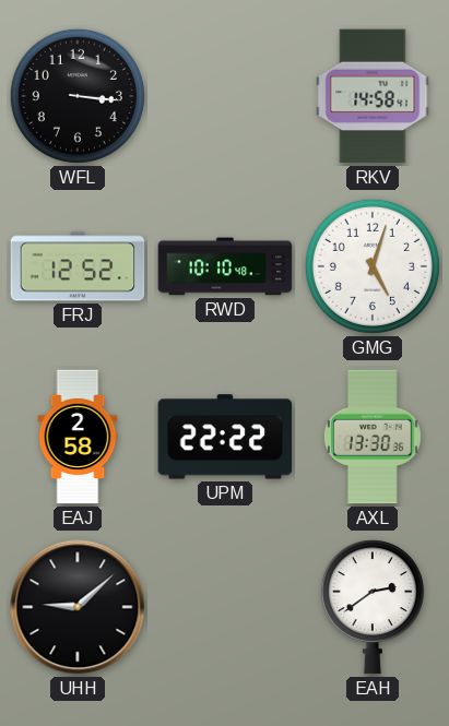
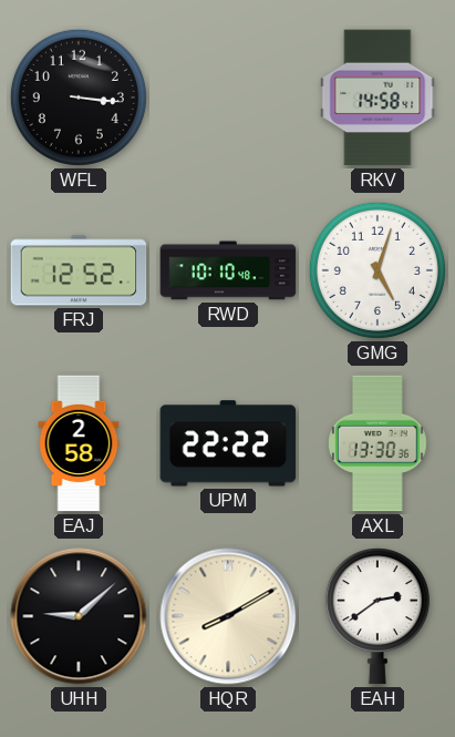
HQR: none -> 8:10
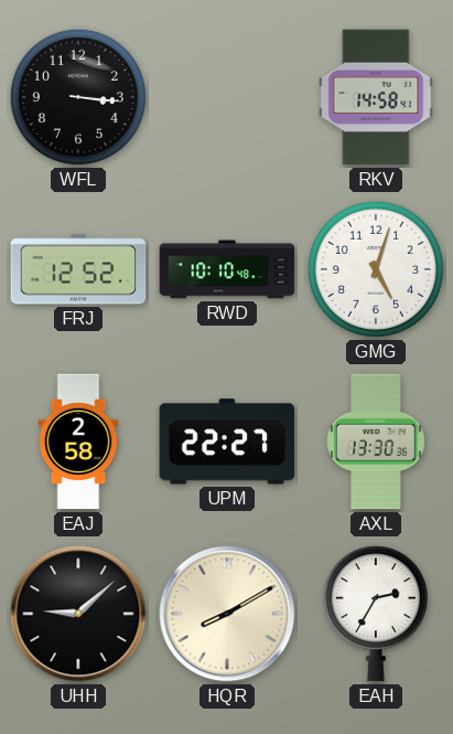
UPM: 22:22 -> 22:27
EAH: 2:39 -> 2:35
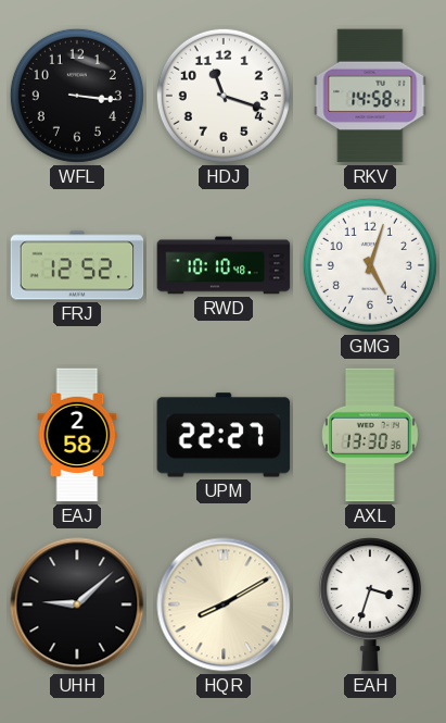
HDJ: none -> 11:18
EAH: 2:35 -> 3:33
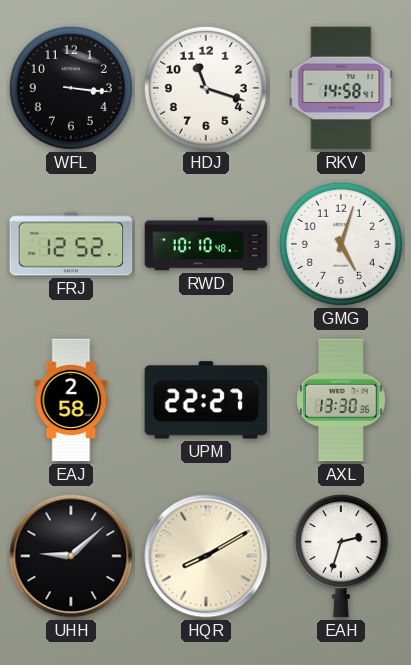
EAH: 3:33 -> 2:33
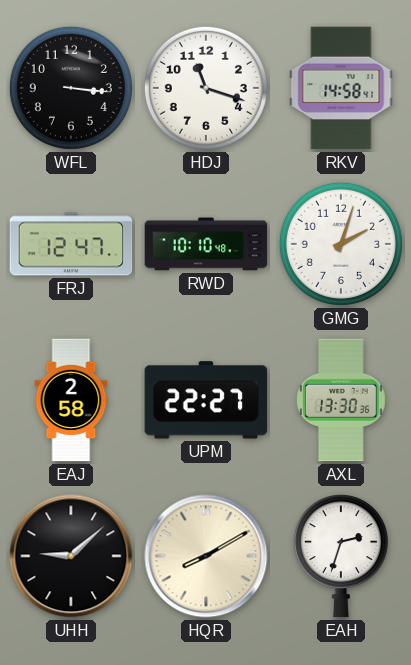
FRJ: 12:52 -> 12:47
GMG: 5:03 -> 2:03
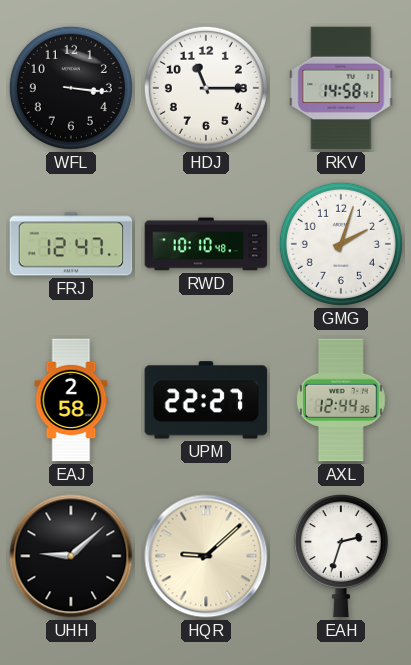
HDJ: 11:18 -> 11:15
AXL: 13:30 -> 12:44
HQR: 8:10 -> 9:08
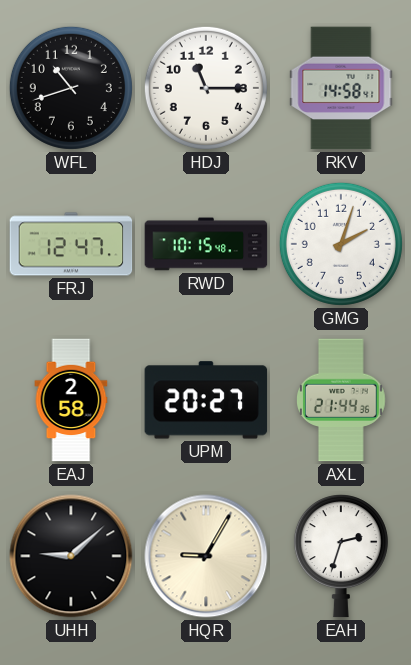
WFL: 3:16 -> 10:42
RWD: 10:10 -> 10:15
UPM: 22:27 -> 20:27
AXL: 12:44 -> 21:44
HQR: 9:08 -> 9:05
